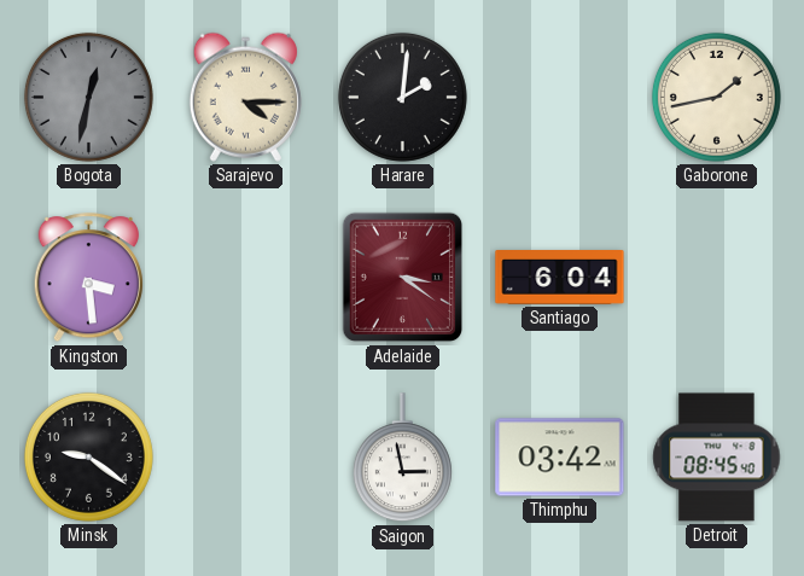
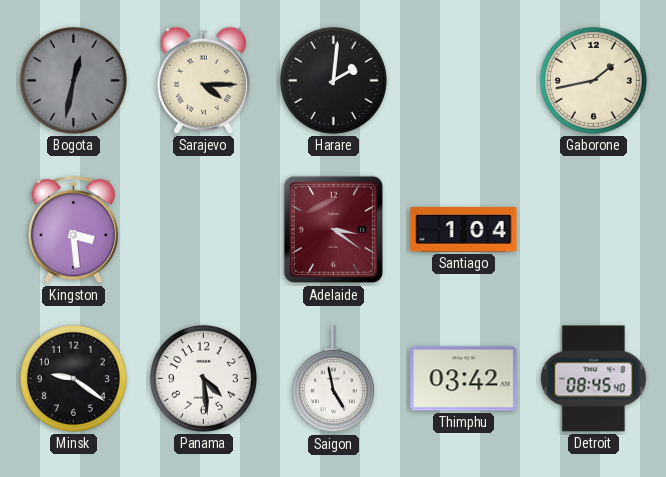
Santiago: 6:04 -> 1:04
Panama: none -> 4:29
Saigon: 2:58 -> 4:58
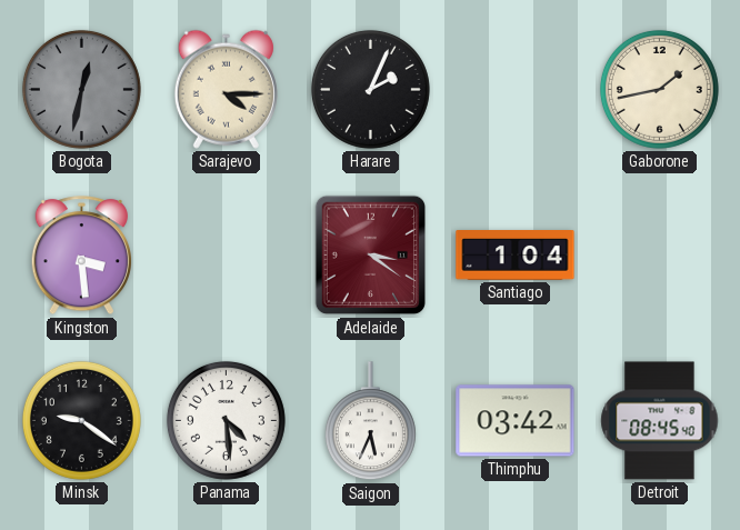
Harare: 2:01 -> 2:04
Saigon: 4:58 -> 5:34
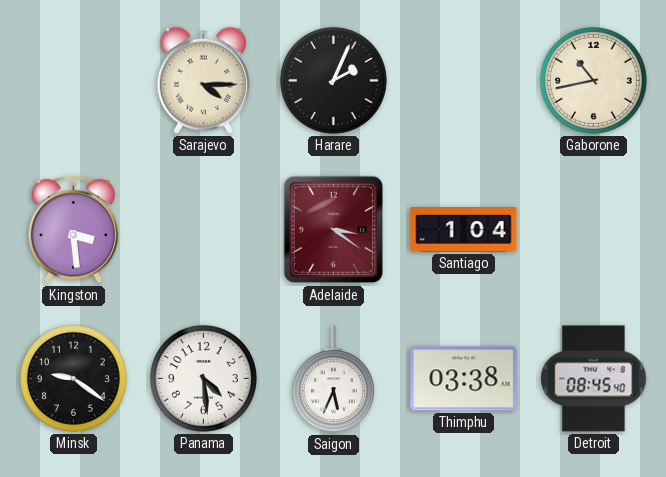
Bogota: 12:32 -> none
Gaborone: 1:43 -> 10:43
Thimphu: 03:42 -> 03:38
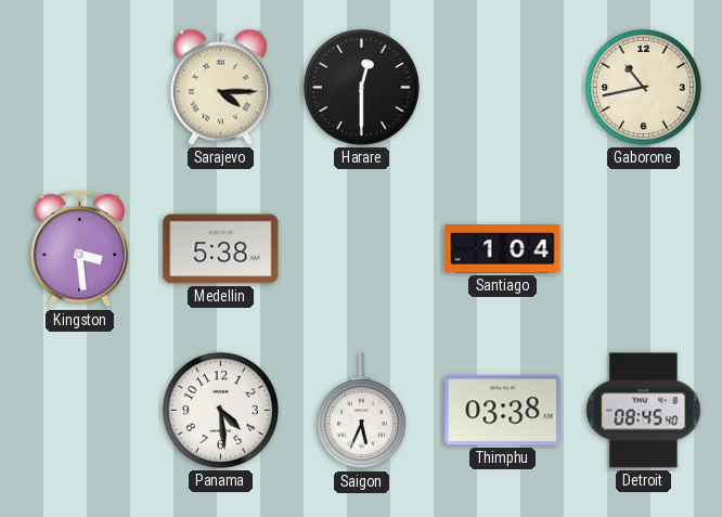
Harare: 2:04 -> 12:30
Medellin: none -> 5:38
Adelaide: 3:21 -> none
Minsk: 9:21 -> none
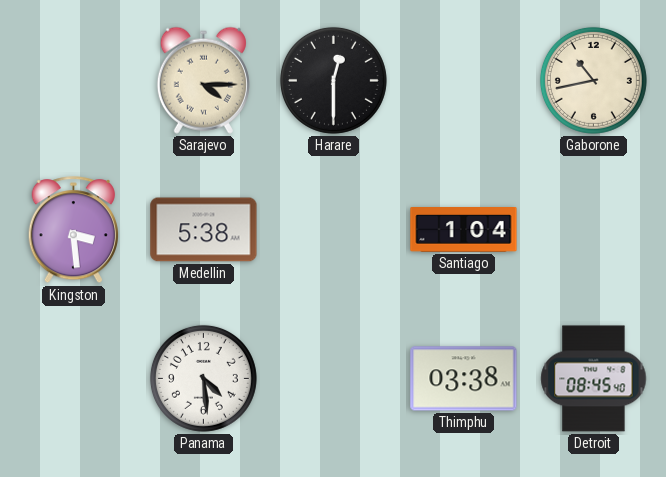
Saigon: 5:34 -> none
